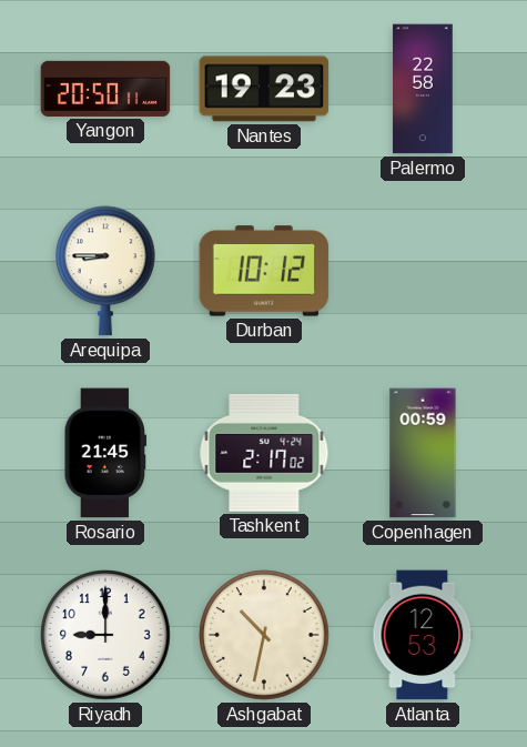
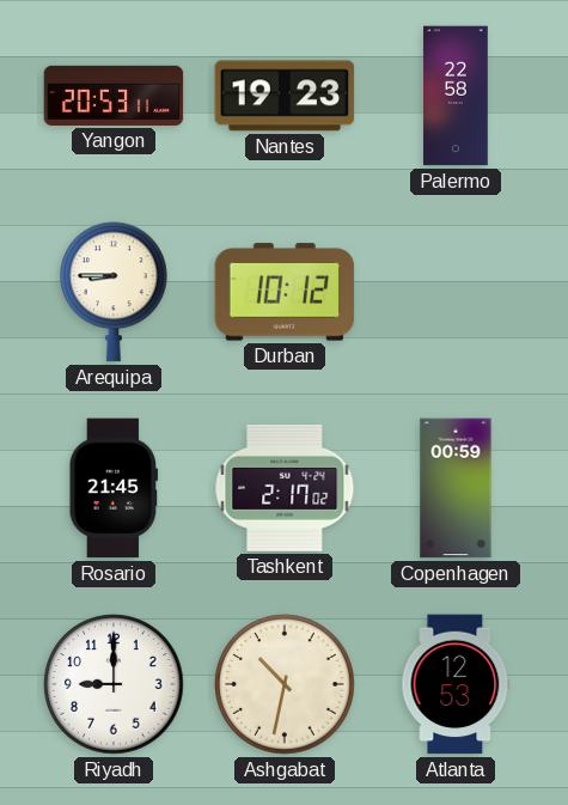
Yangon: 20:50 -> 20:53
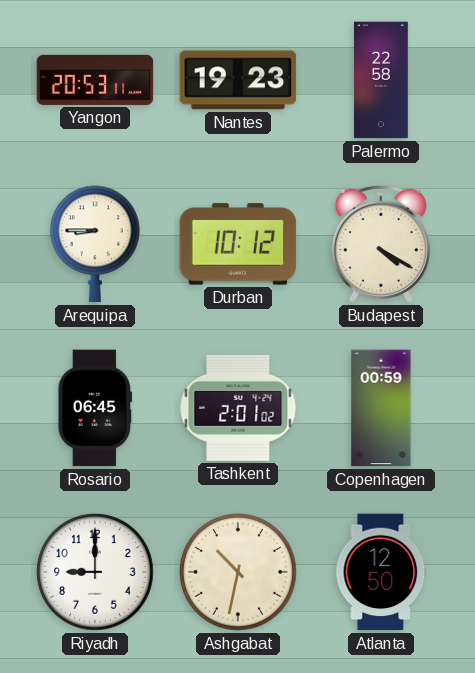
Budapest: none -> 4:20
Rosario: 21:45 -> 06:45
Tashkent: 2:17 -> 2:01
Atlanta: 12:53 -> 12:50
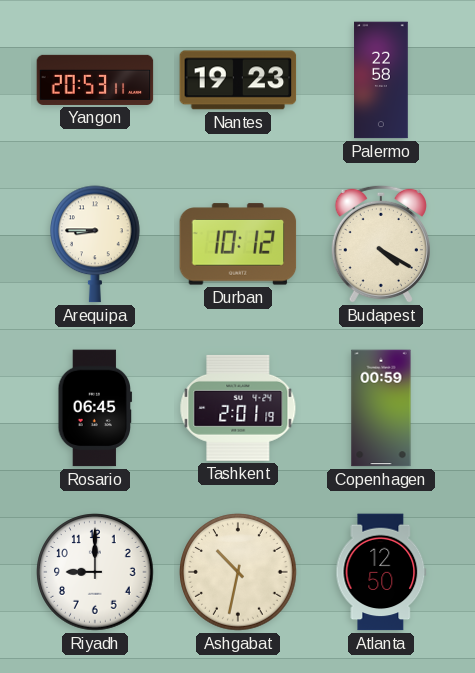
Tashkent: 2:01:02 -> 2:01:19
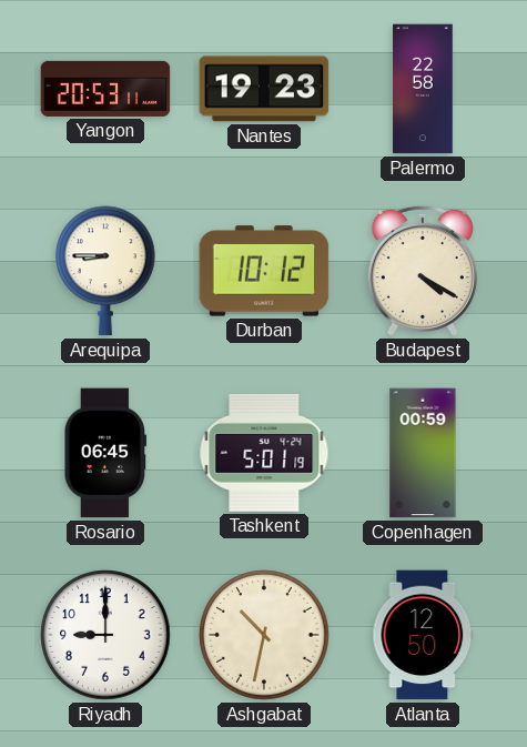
Tashkent: 2:01 -> 5:01
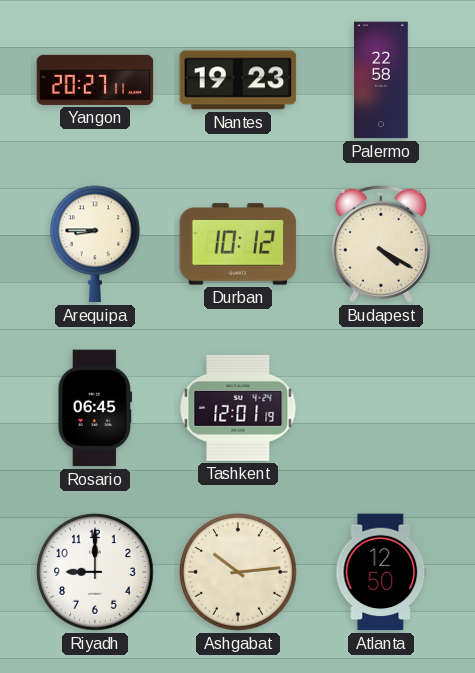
Yangon: 20:53 -> 20:27
Tashkent: 5:01 -> 12:01
Copenhagen: 00:59 -> none
Ashgabat: 10:32 -> 10:14
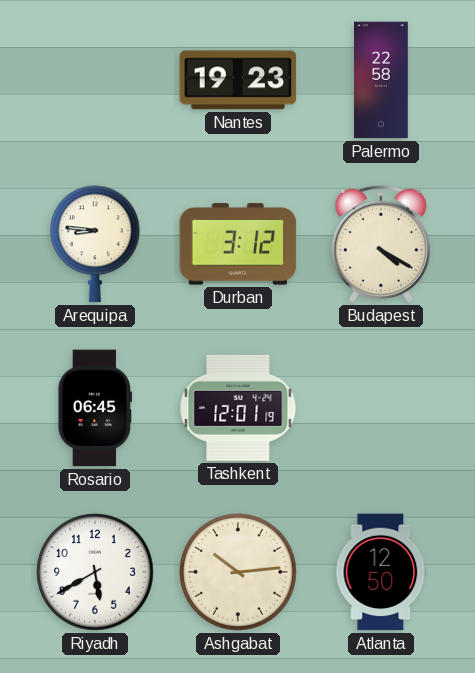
Yangon: 20:27 -> none
Arequipa: 8:45 -> 8:46
Durban: 10:12 -> 3:12
Riyadh: 9:00 -> 5:40
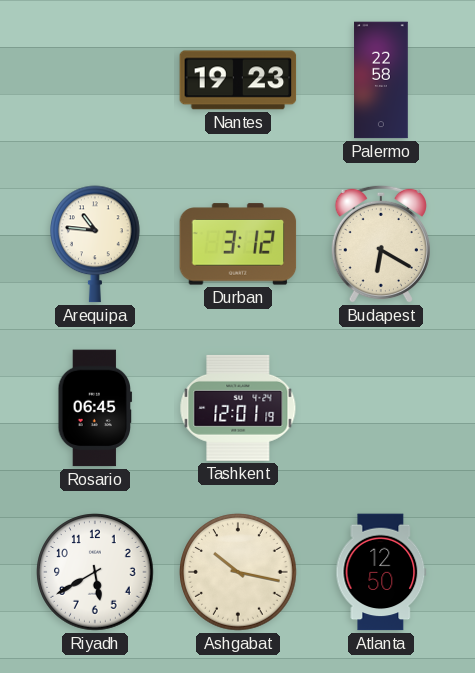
Arequipa: 8:46 -> 10:46
Budapest: 4:20 -> 6:20
Ashgabat: 10:14 -> 10:17
